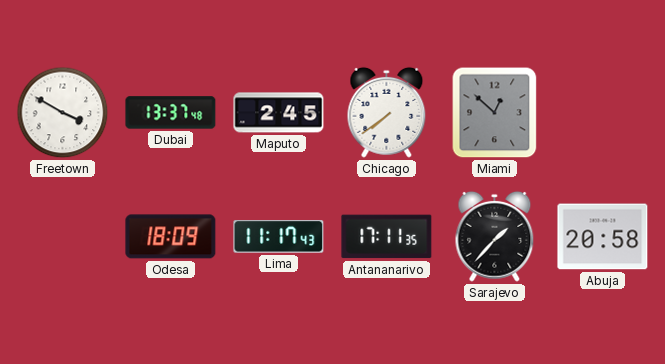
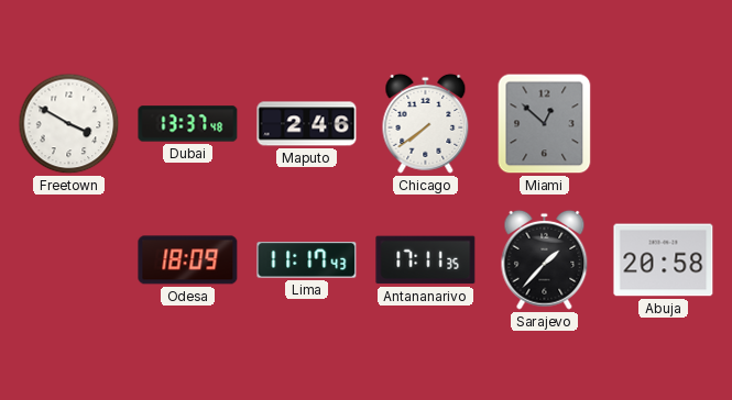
Maputo: 2:45 -> 2:46
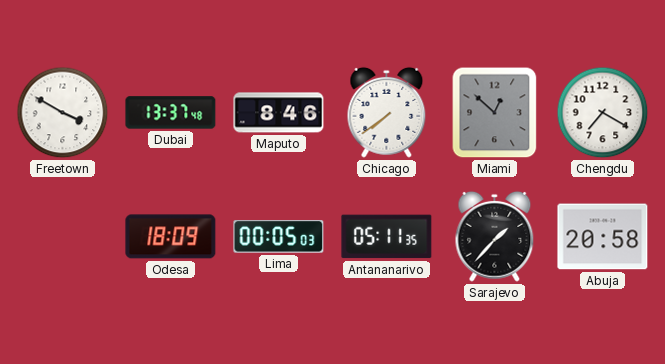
Maputo: 2:46 -> 8:46
Chengdu: none -> 7:20
Lima: 11:17 -> 00:05
Antananarivo: 17:11 -> 05:11
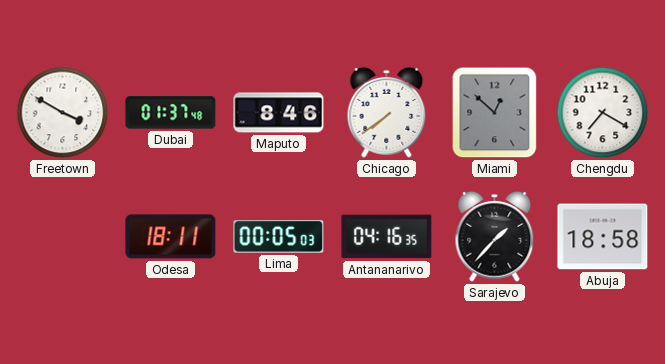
Dubai: 13:37 -> 01:37
Odesa: 18:09 -> 18:11
Antananarivo: 05:11 -> 04:16
Abuja: 20:58 -> 18:58
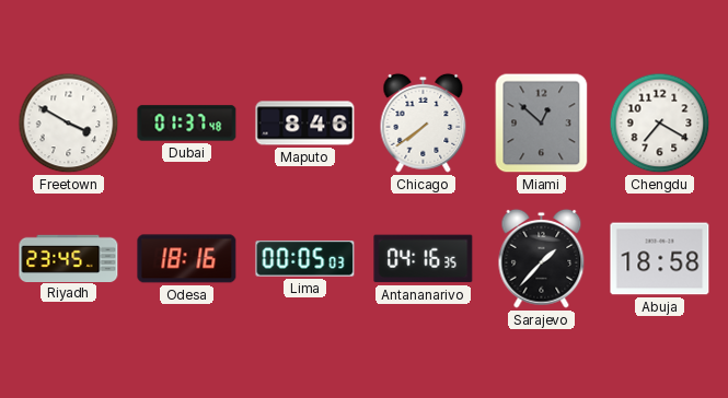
Riyadh: none -> 23:45
Odesa: 18:11 -> 18:16
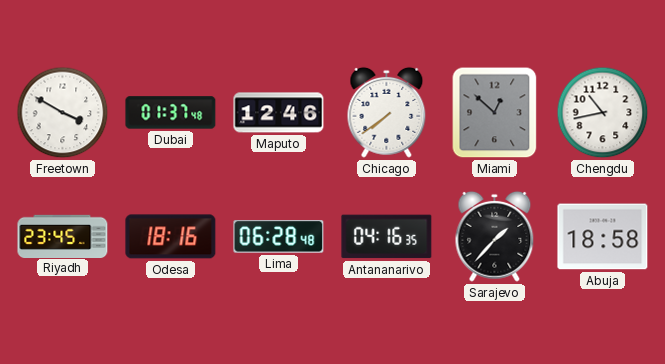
Maputo: 8:46 -> 12:46
Chengdu: 7:20 -> 10:43
Lima: 00:05 -> 06:28
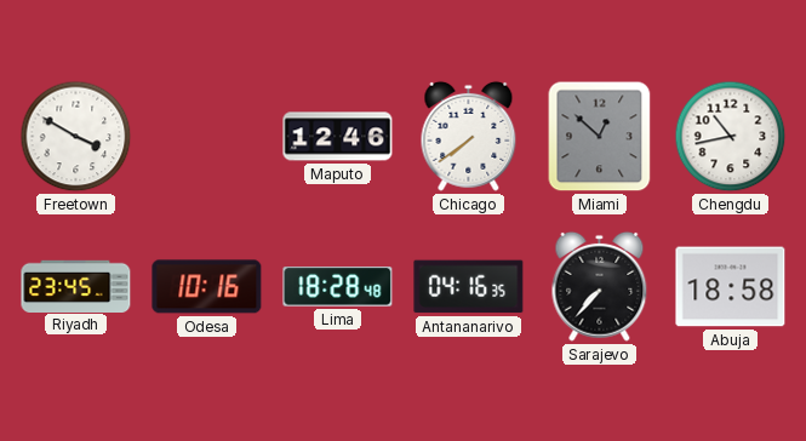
Dubai: 01:37 -> none
Odesa: 18:16 -> 10:16
Lima: 06:28 -> 18:28
Sarajevo: 1:37 -> 7:37
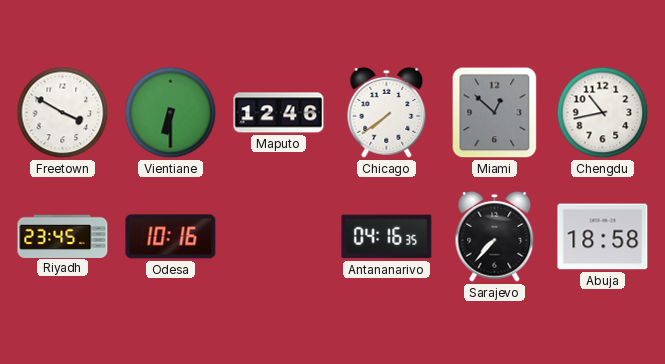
Vientiane: none -> 6:30
Lima: 18:28 -> none
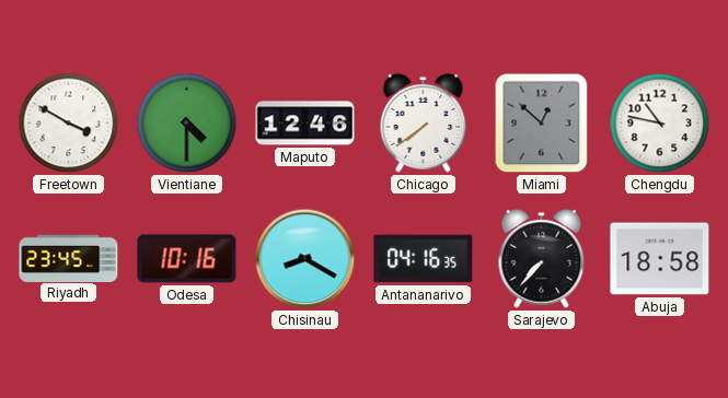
Vientiane: 6:30 -> 4:30
Chengdu: 10:43 -> 10:47
Chisinau: none -> 8:20
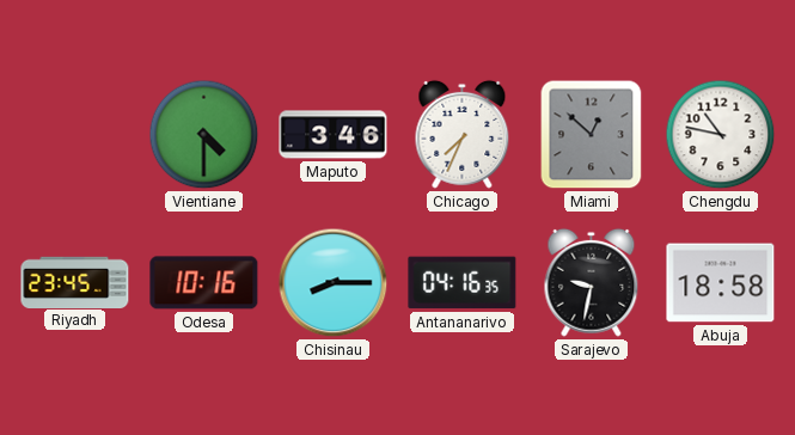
Freetown: 3:50 -> none
Maputo: 12:46 -> 3:46
Chicago: 7:39 -> 7:34
Chisinau: 8:20 -> 8:15
Sarajevo: 7:37 -> 9:32
